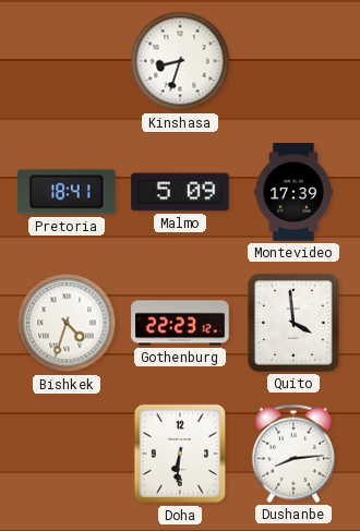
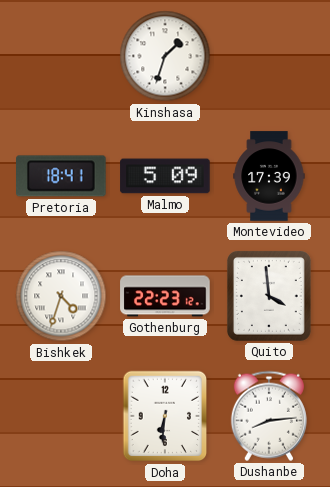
Kinshasa: 8:33 -> 1:33
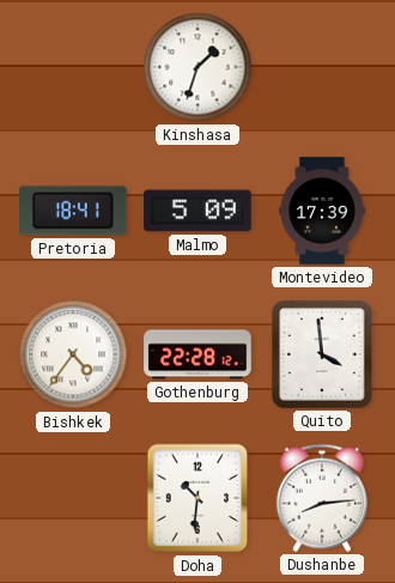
Bishkek: 4:33 -> 4:36
Gothenburg: 22:23 -> 22:28
Doha: 6:31 -> 10:31
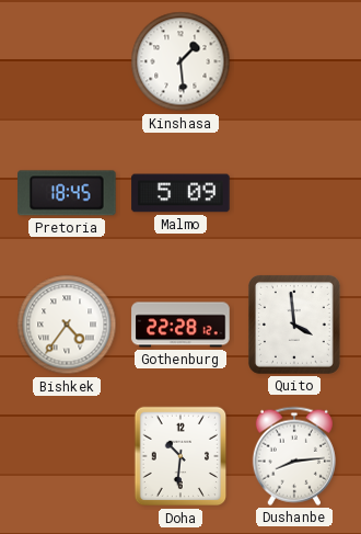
Kinshasa: 1:33 -> 1:29
Pretoria: 18:41 -> 18:45
Montevideo: 17:39 -> none
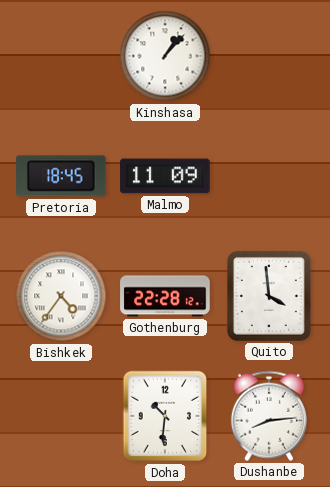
Kinshasa: 1:29 -> 1:07
Malmo: 5:09 -> 11:09
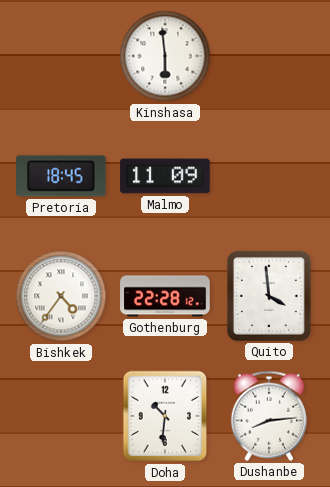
Kinshasa: 1:07 -> 5:59
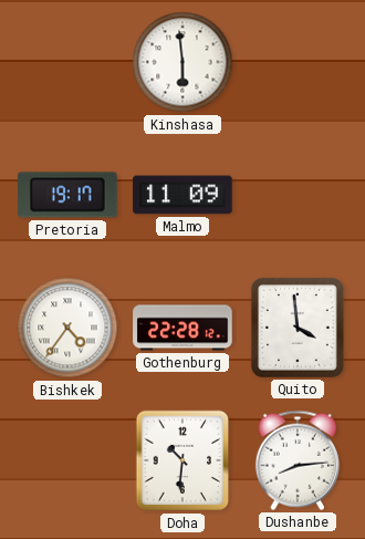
Pretoria: 18:45 -> 19:17
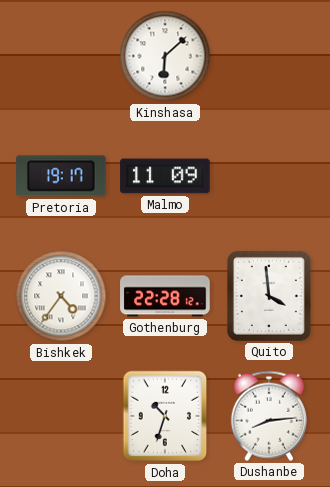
Kinshasa: 5:59 -> 6:08
Doha: 10:31 -> 10:33
